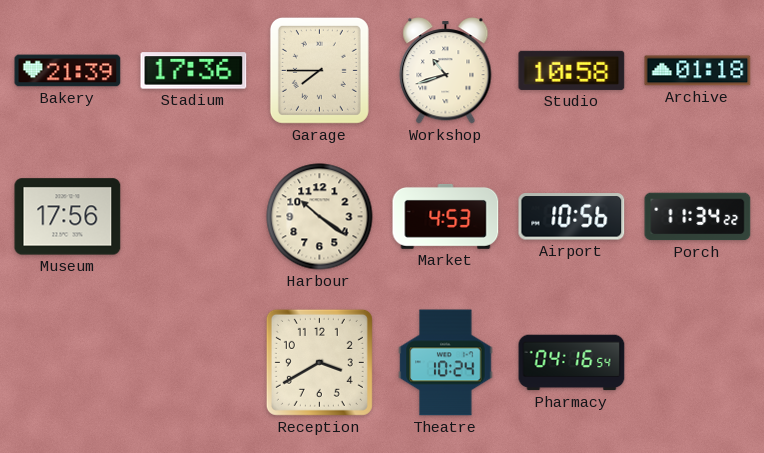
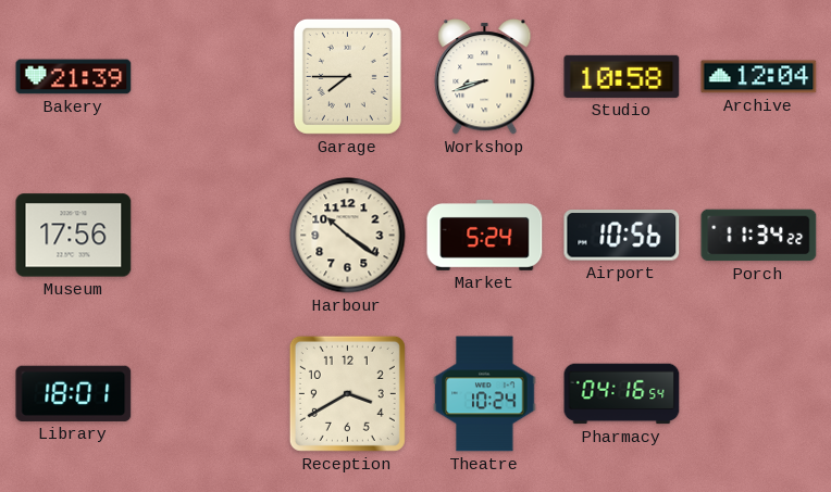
Stadium: 17:36 -> none
Workshop: 10:42 -> 8:42
Archive: 01:18 -> 12:04
Market: 4:53 -> 5:24
Library: none -> 18:01
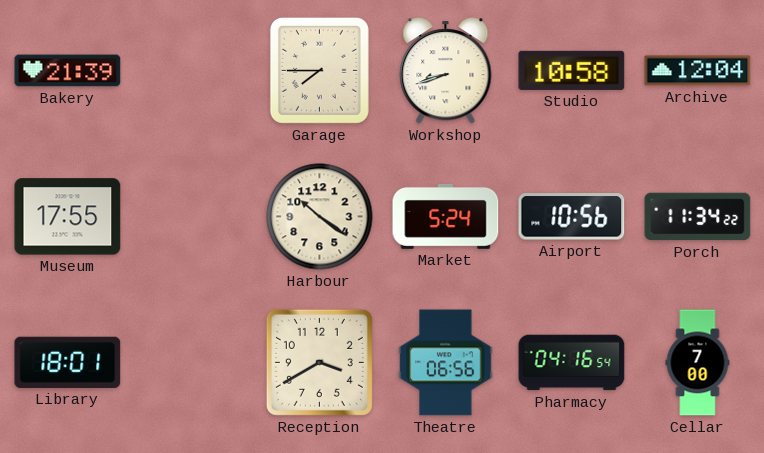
Museum: 17:56 -> 17:55
Theatre: 10:24 -> 06:56
Cellar: none -> 7:00
